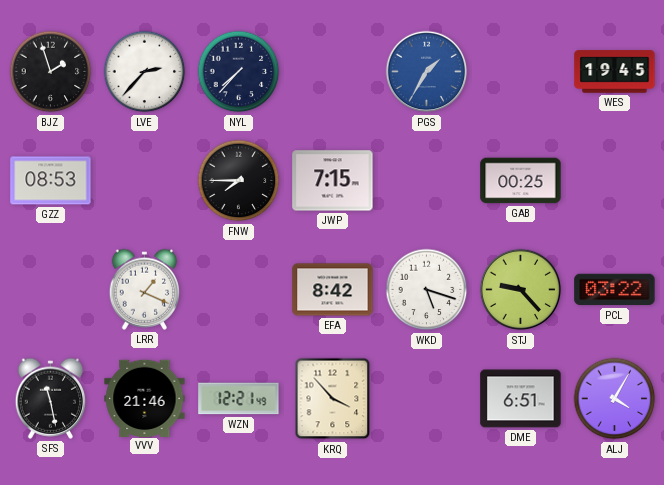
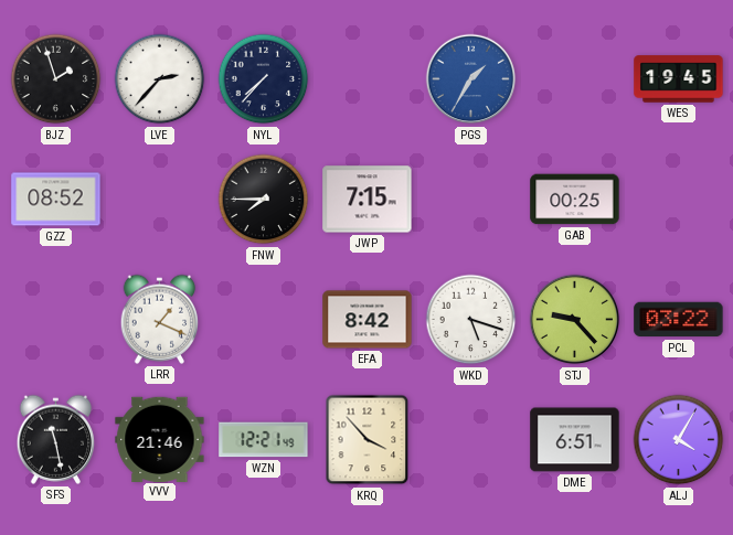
GZZ: 08:53 -> 08:52
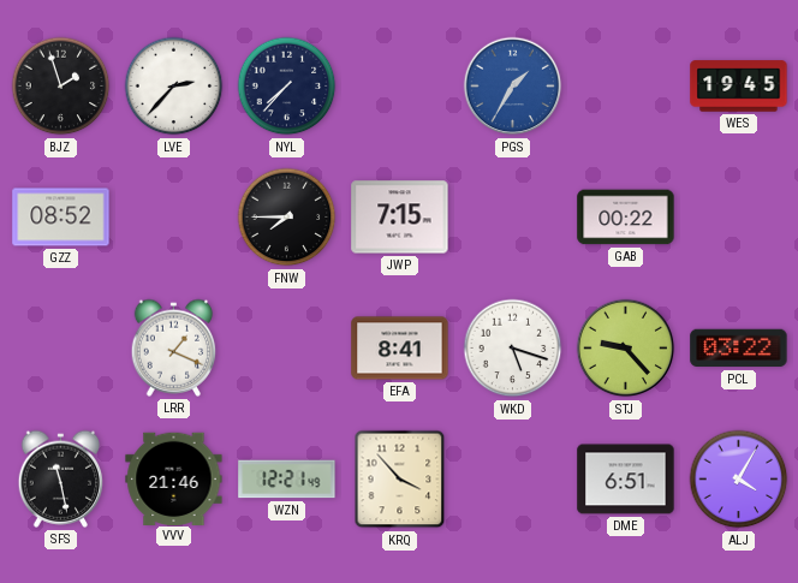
GAB: 00:25 -> 00:22
EFA: 8:42 -> 8:41
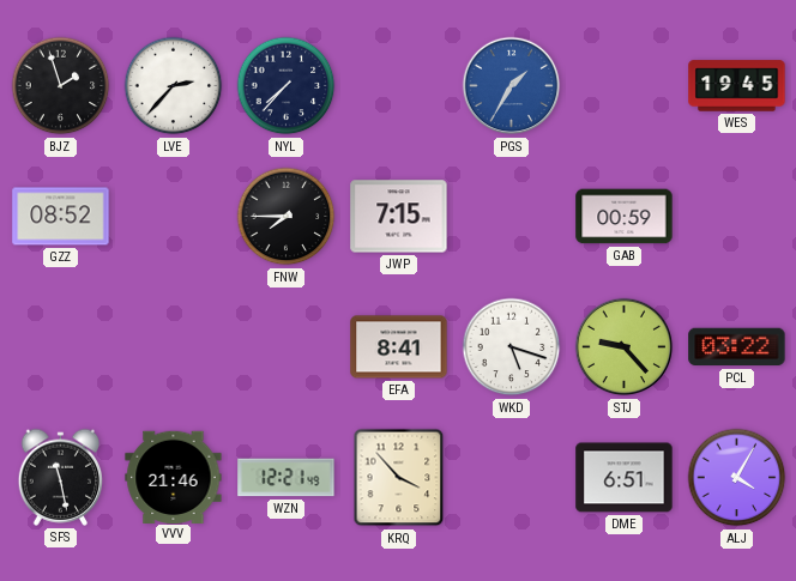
GAB: 00:22 -> 00:59
LRR: 1:19 -> none
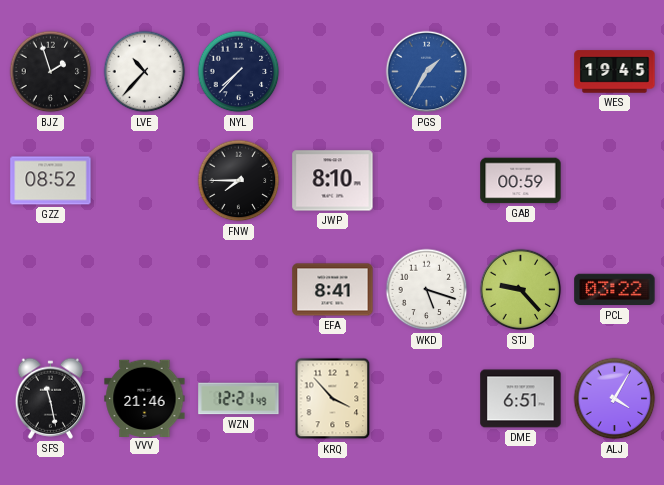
LVE: 2:37 -> 10:37
JWP: 7:15 -> 8:10
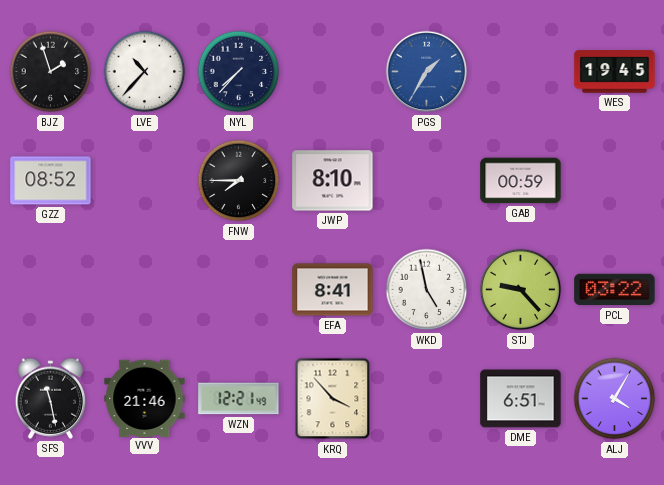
WKD: 5:18 -> 4:58
